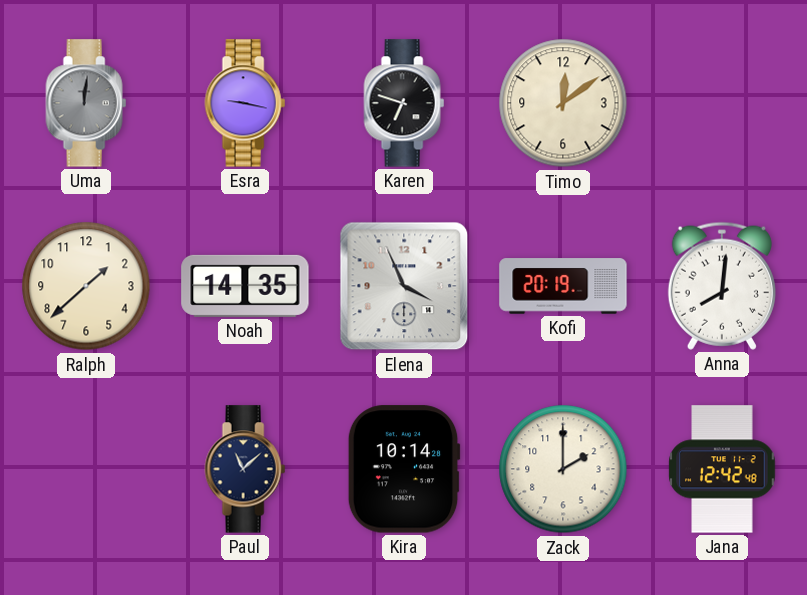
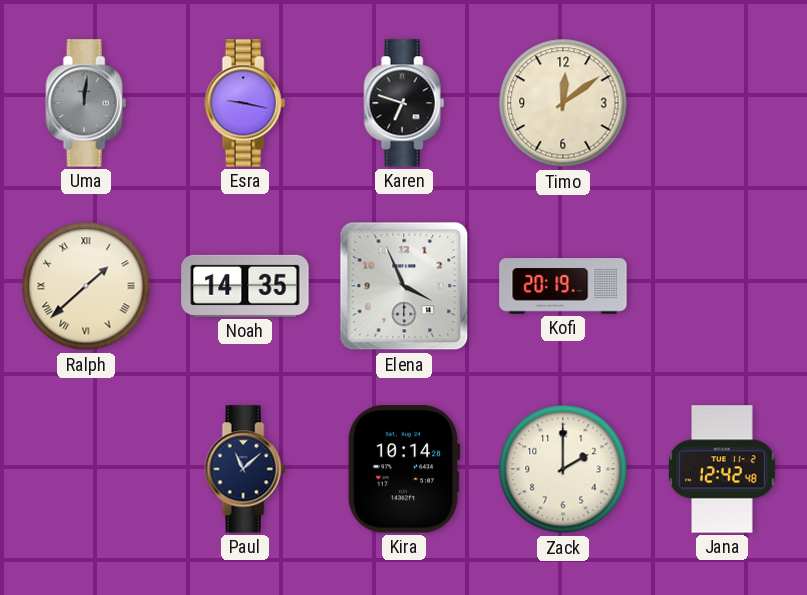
Ralph numerals: Arabic -> Roman
Anna: 8:01 -> none
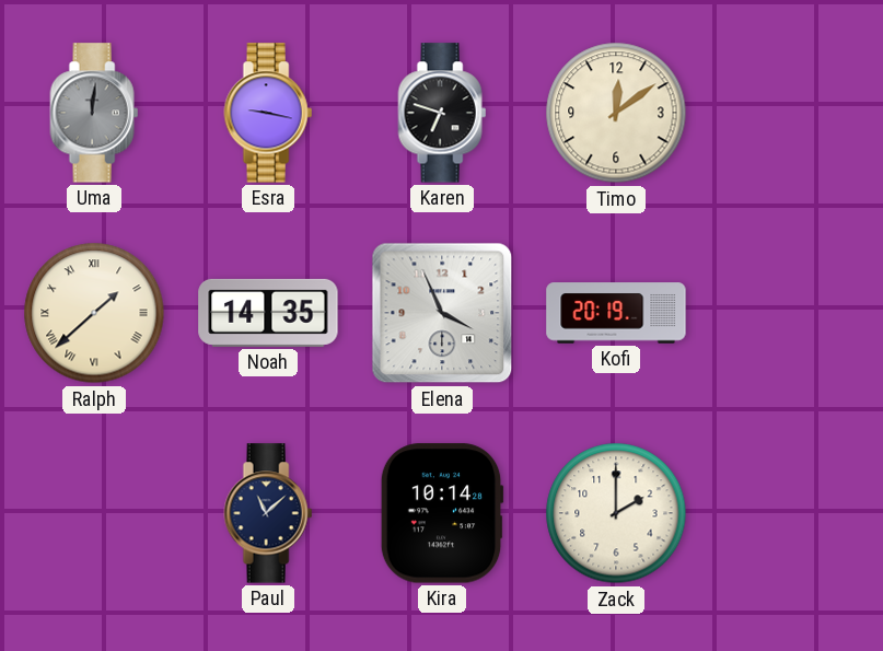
Jana: 12:42 -> none
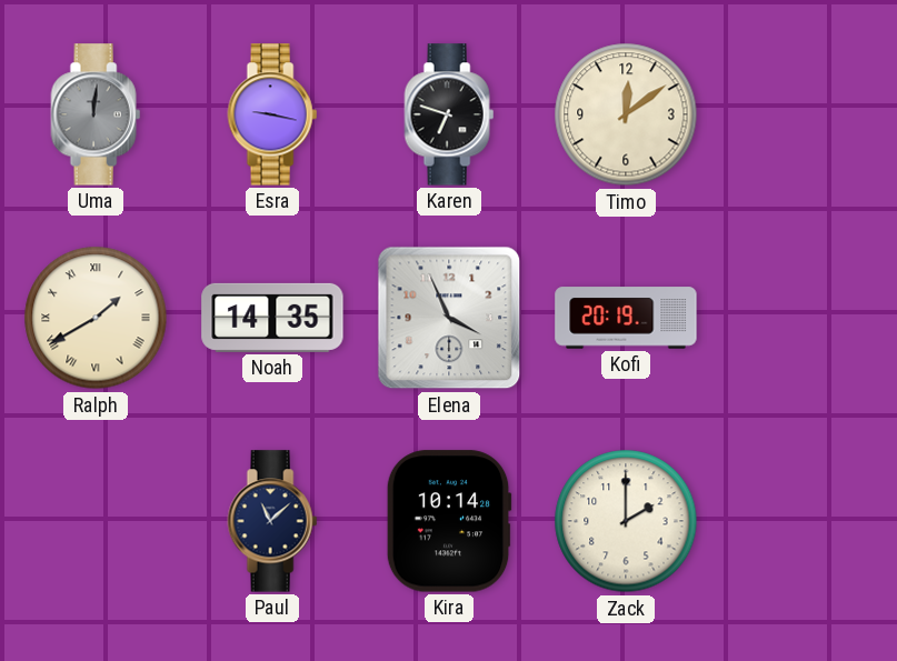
Ralph: 1:38 -> 1:40
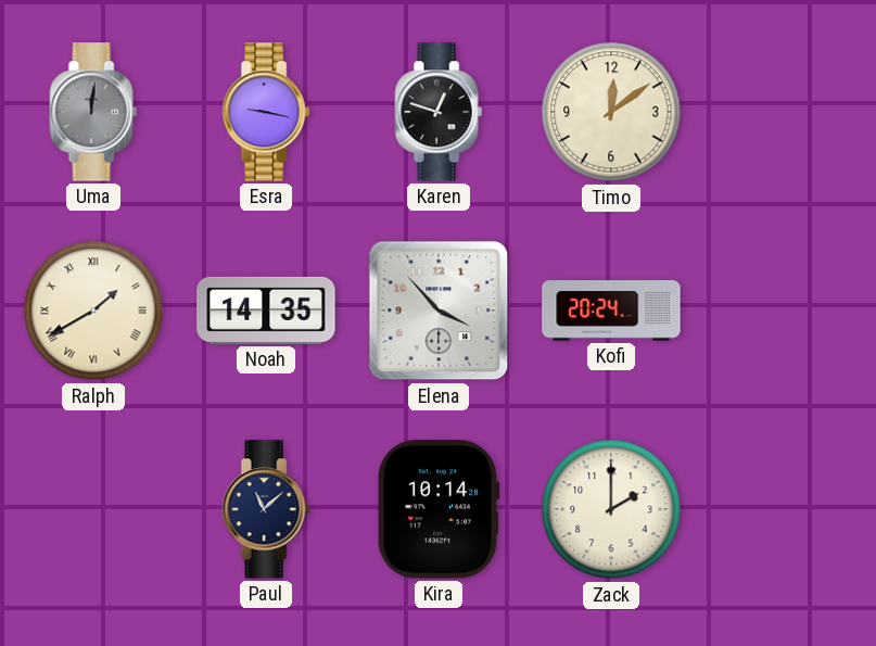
Karen: 6:48 -> 12:48
Elena: 3:56 -> 3:53
Kofi: 20:19 -> 20:24
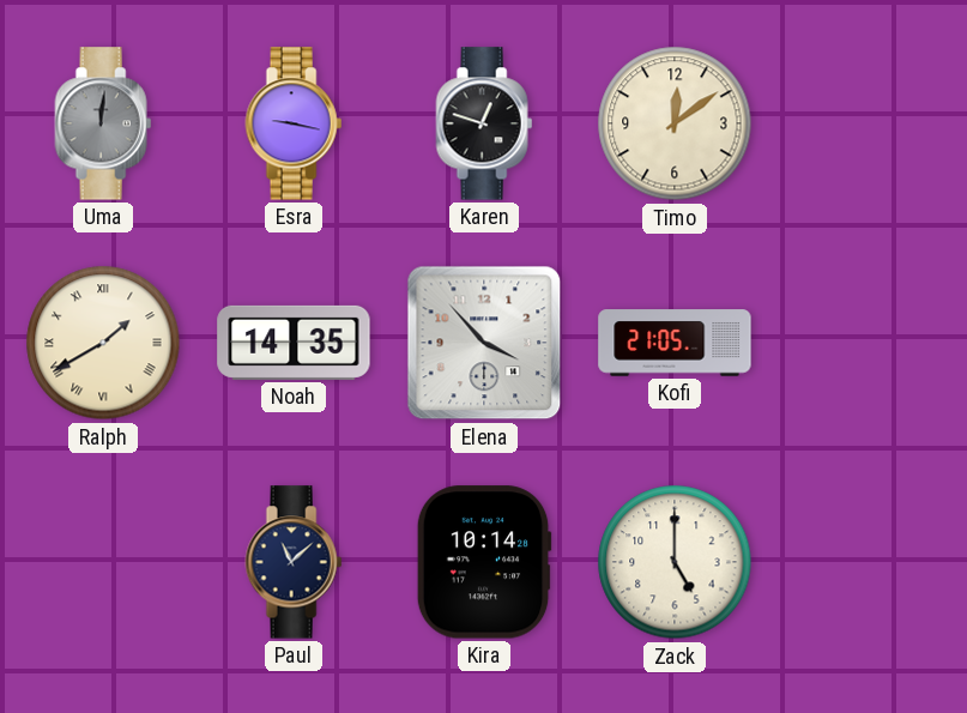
Kofi: 20:24 -> 21:05
Zack: 2:00 -> 5:00
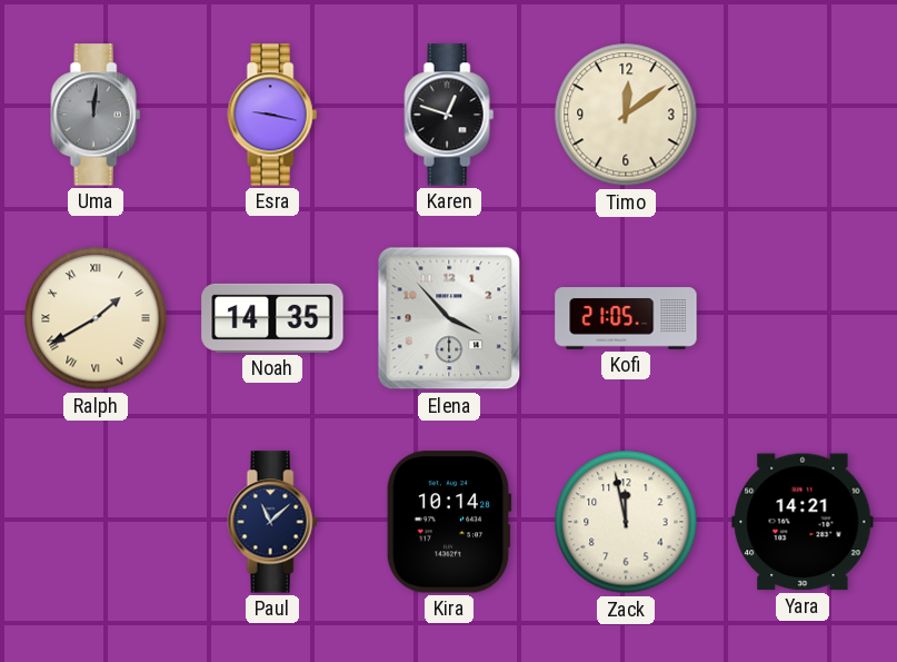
Zack: 5:00 -> 11:58
Yara: none -> 14:21
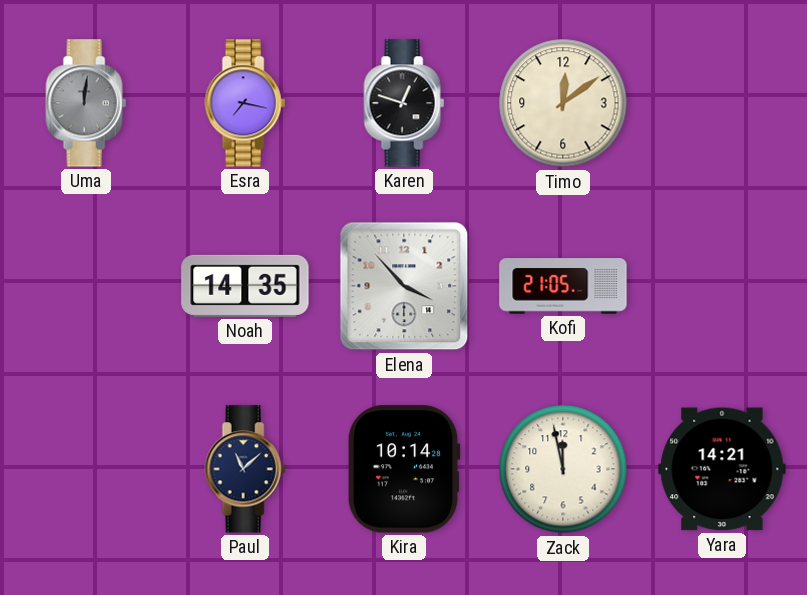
Esra: 9:17 -> 7:17
Ralph: 1:40 -> none
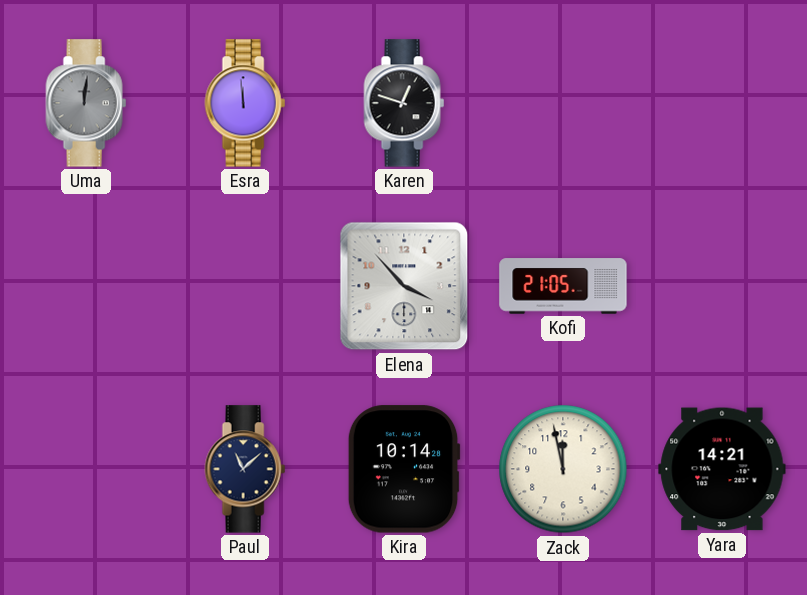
Esra: 7:17 -> 11:59
Timo: 12:09 -> none
Noah: 14:35 -> none
